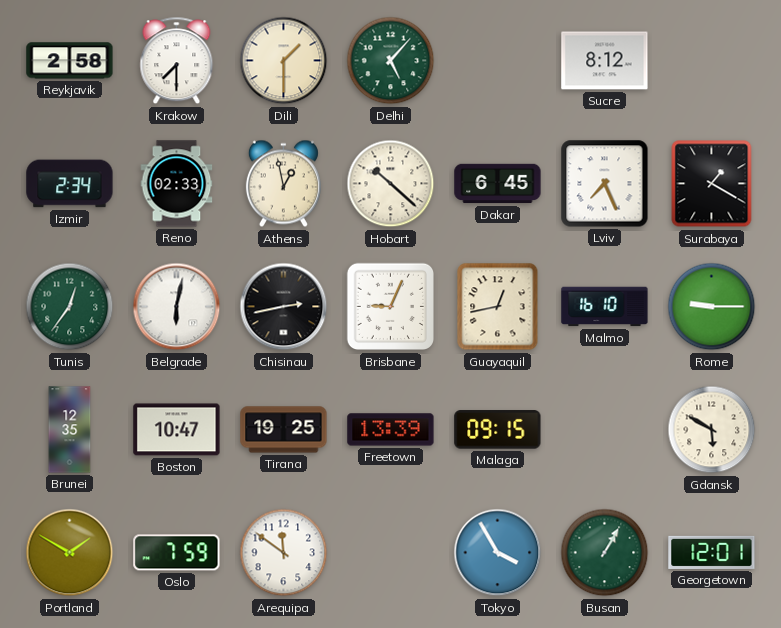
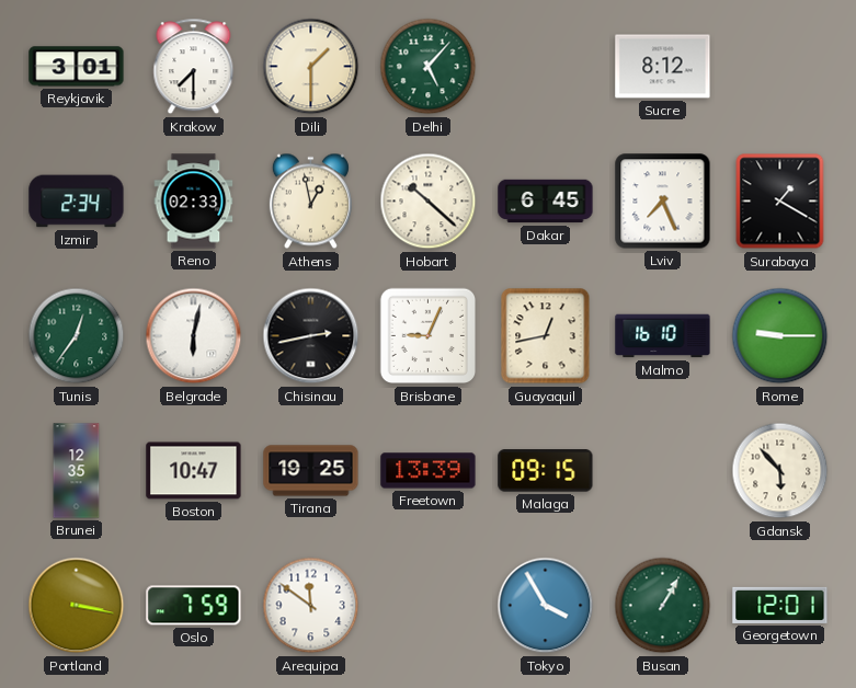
Reykjavik: 2:58 -> 3:01
Gdansk: 5:50 -> 5:53
Portland: 1:50 -> 3:17
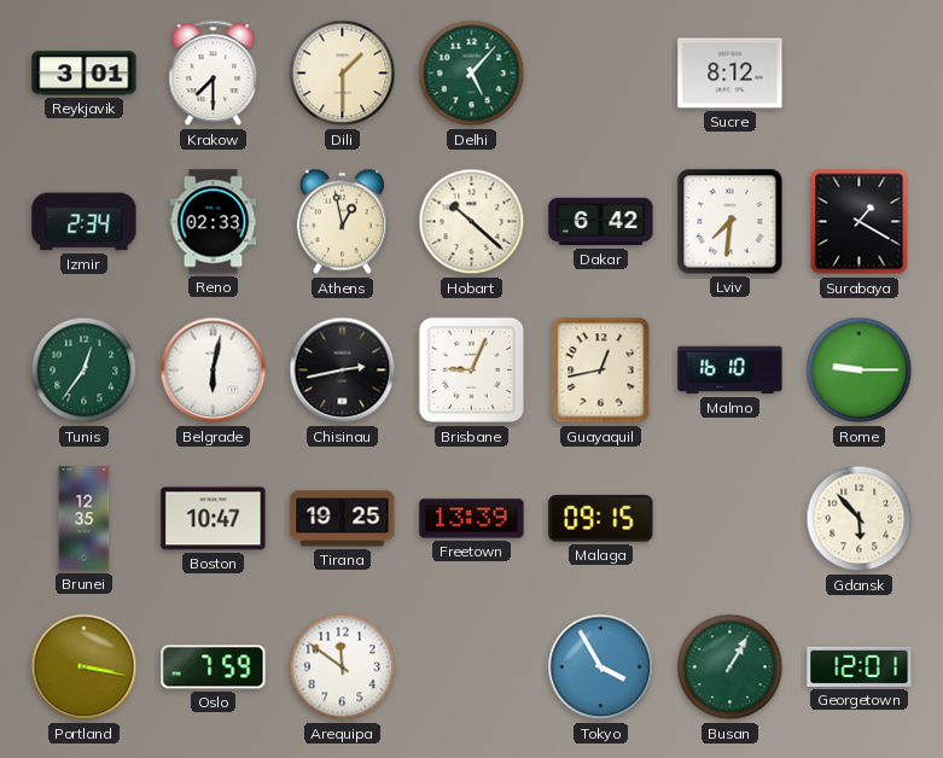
Dakar: 6:45 -> 6:42
Lviv: 7:26 -> 7:31
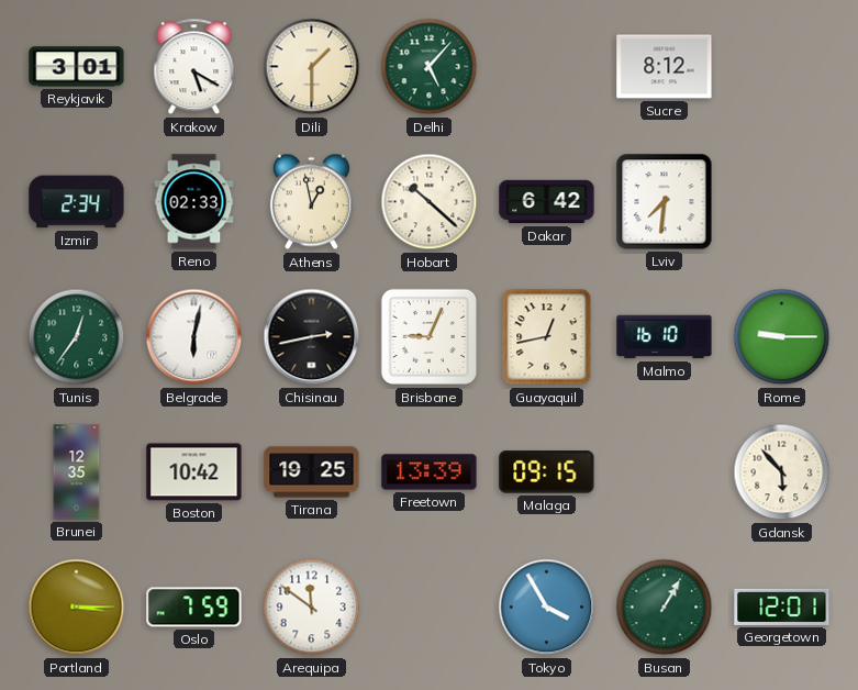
Krakow: 7:30 -> 5:20
Surabaya: 1:20 -> none
Boston: 10:47 -> 10:42
Portland: 3:17 -> 3:15
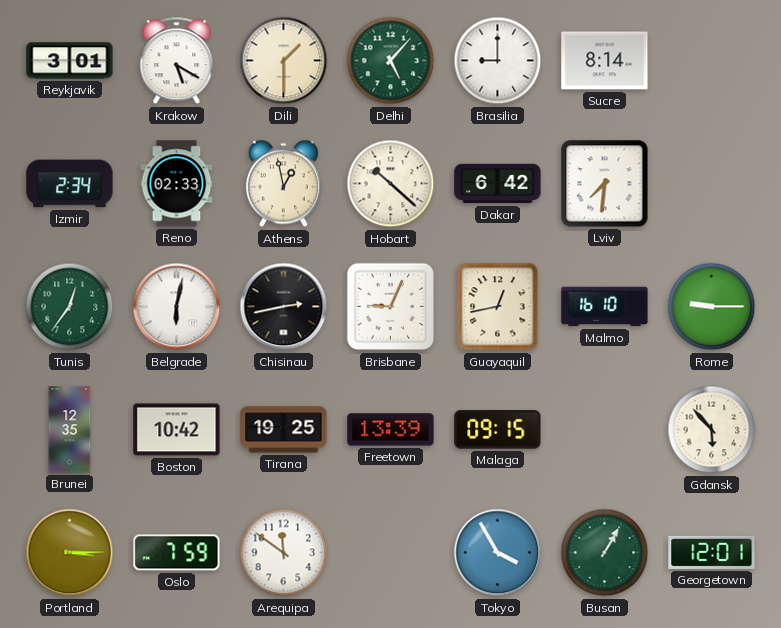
Brasilia: none -> 9:00
Sucre: 8:12 -> 8:14
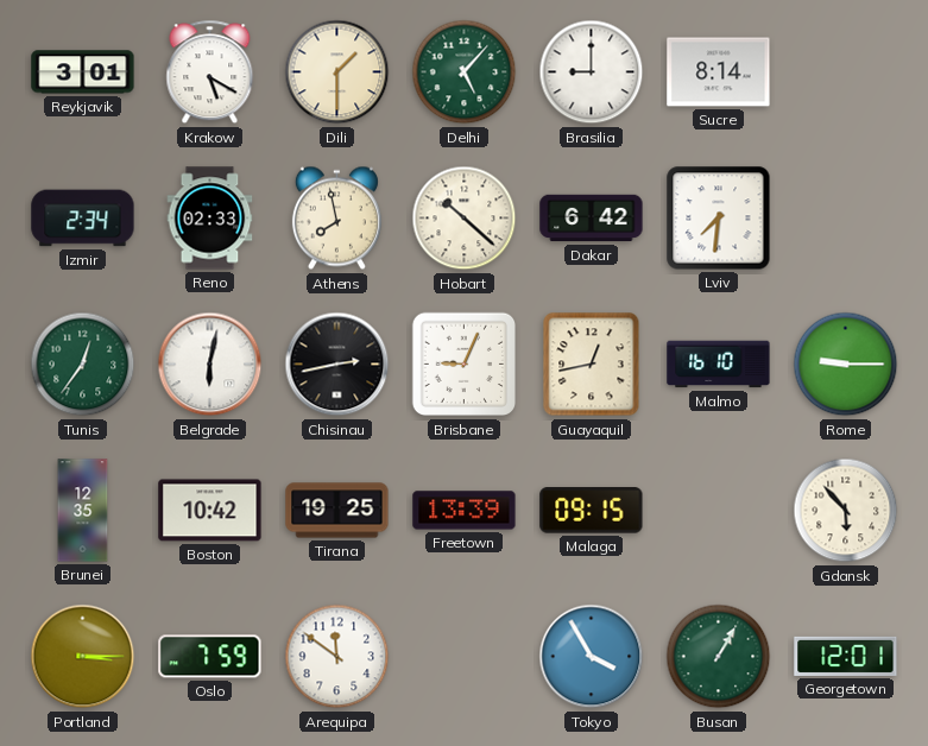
Athens: 12:58 -> 7:58
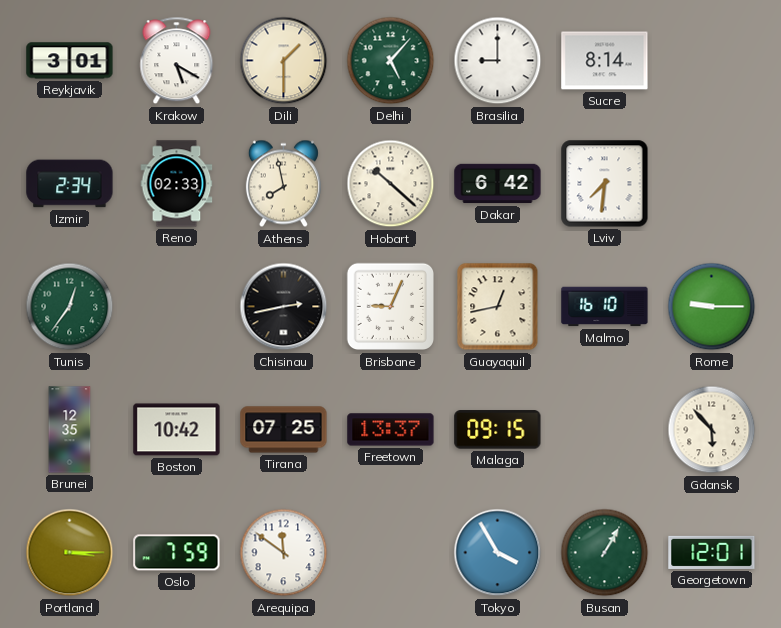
Belgrade: 6:02 -> none
Tirana: 19:25 -> 07:25
Freetown: 13:39 -> 13:37
